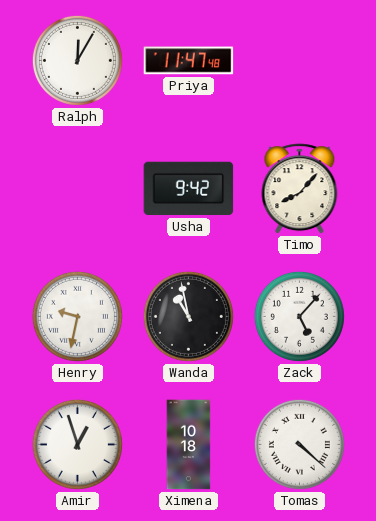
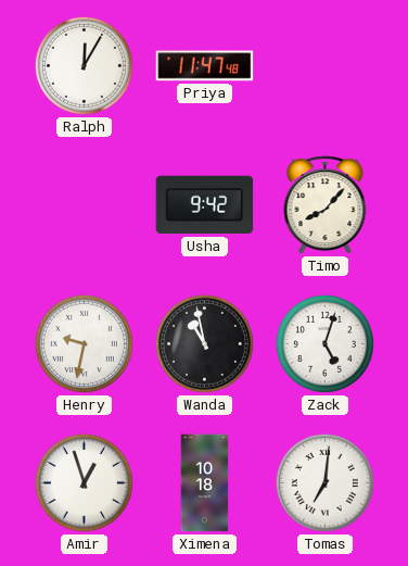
Zack: 5:07 -> 5:03
Tomas: 4:22 -> 7:01
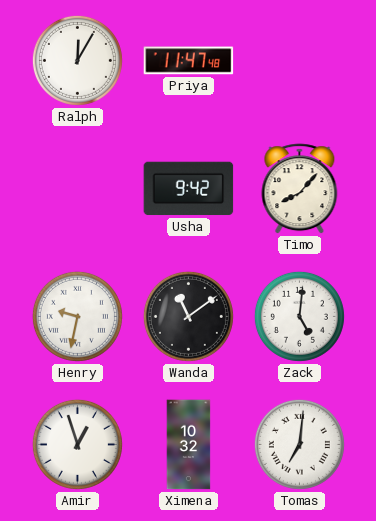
Wanda: 10:58 -> 11:09
Zack: 5:03 -> 5:01
Ximena: 10:18 -> 10:32
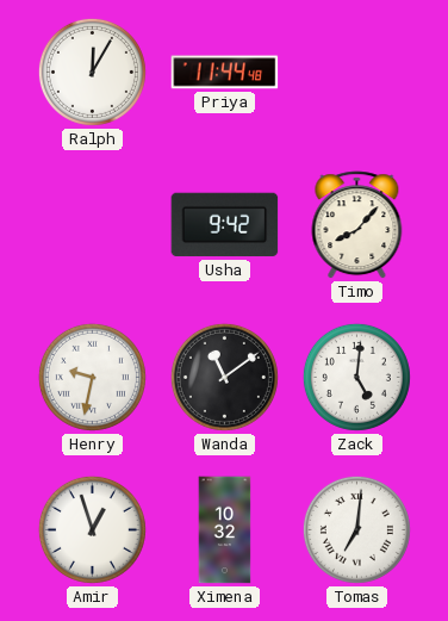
Priya: 11:47 -> 11:44
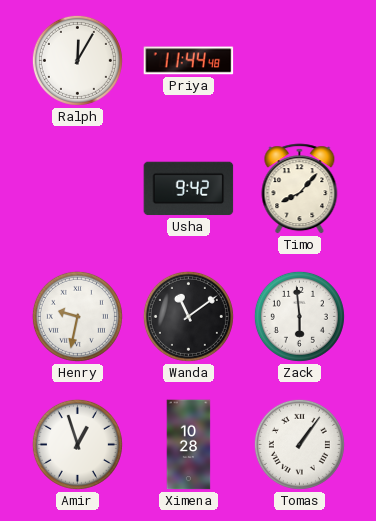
Zack: 5:01 -> 5:59
Ximena: 10:32 -> 10:28
Tomas: 7:01 -> 1:06
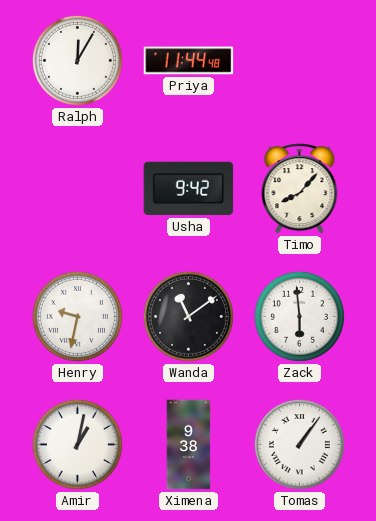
Amir: 12:57 -> 1:02
Ximena: 10:28 -> 9:38
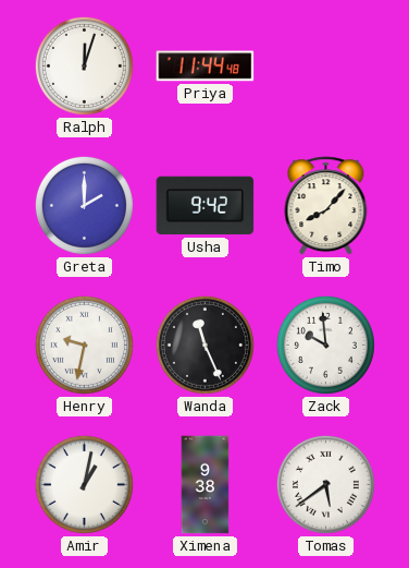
Ralph: 12:05 -> 12:03
Greta: none -> 2:00
Wanda: 11:09 -> 11:26
Zack: 5:59 -> 9:59
Tomas: 1:06 -> 5:39
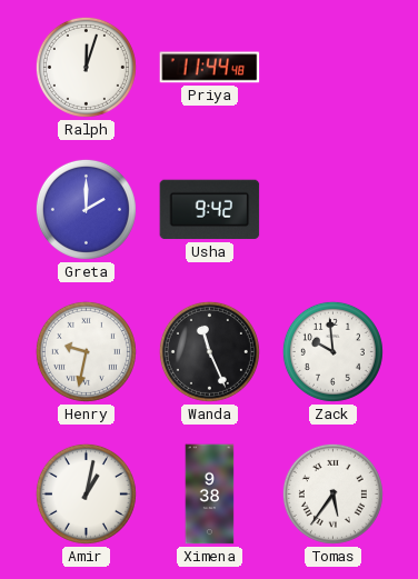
Timo: 8:07 -> none
Tomas: 5:39 -> 5:36
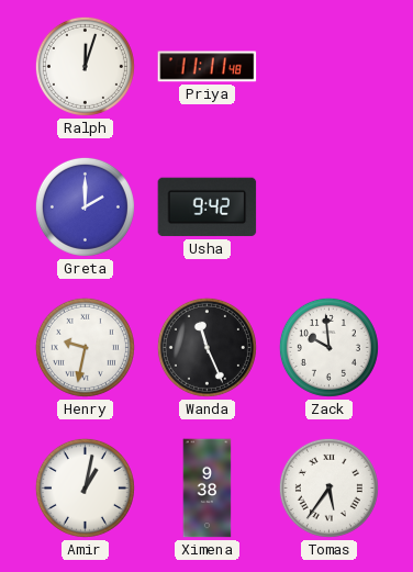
Priya: 11:44 -> 11:11
